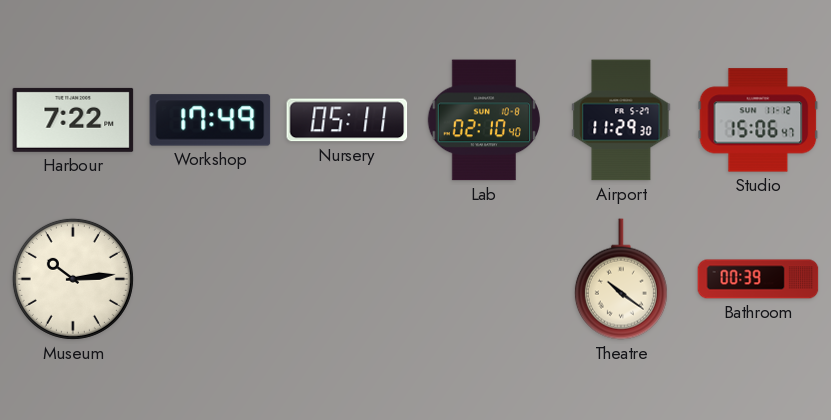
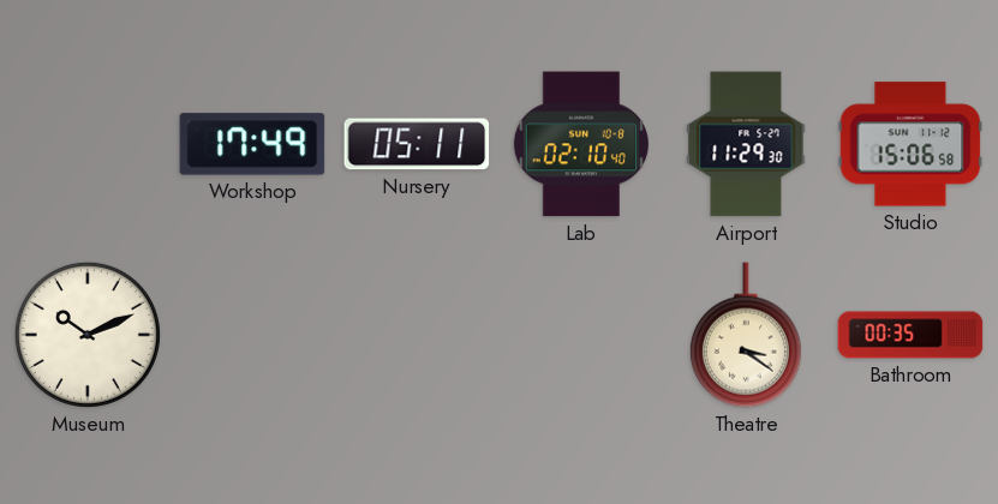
Harbour: 7:22 -> none
Studio: 15:06:47 -> 15:06:58
Museum: 10:14 -> 10:11
Theatre: 10:21 -> 3:21
Bathroom: 00:39 -> 00:35
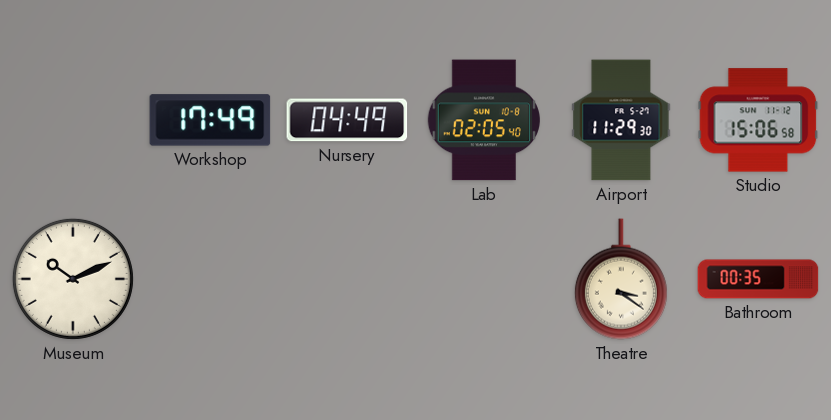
Nursery: 05:11 -> 04:49
Lab: 02:10 -> 02:05
